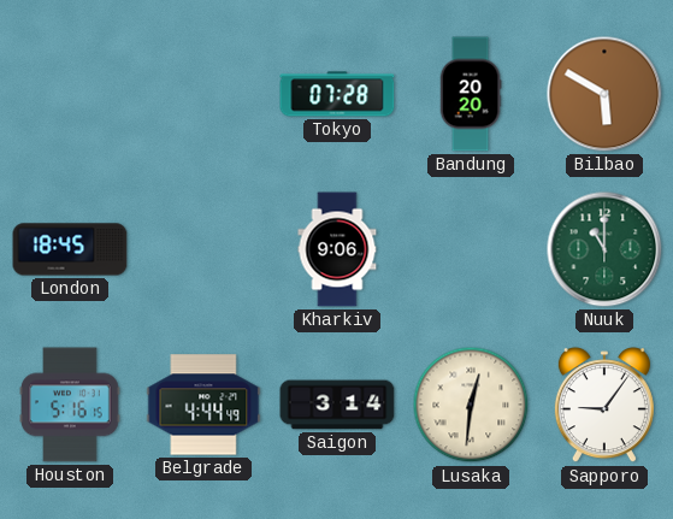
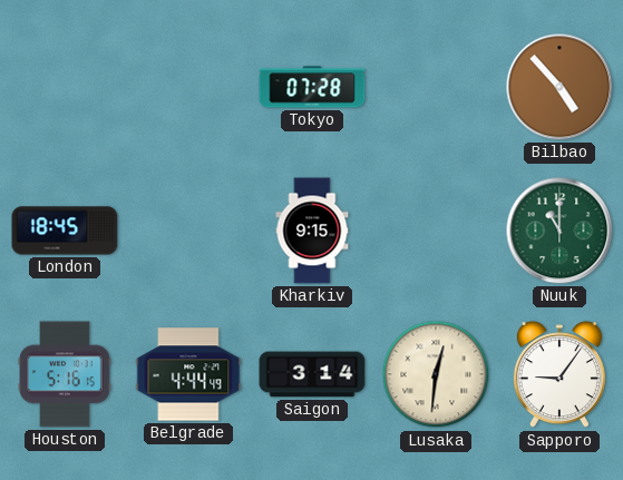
Bandung: 20:20 -> none
Bilbao: 5:50 -> 4:53
Kharkiv: 9:06 -> 9:15
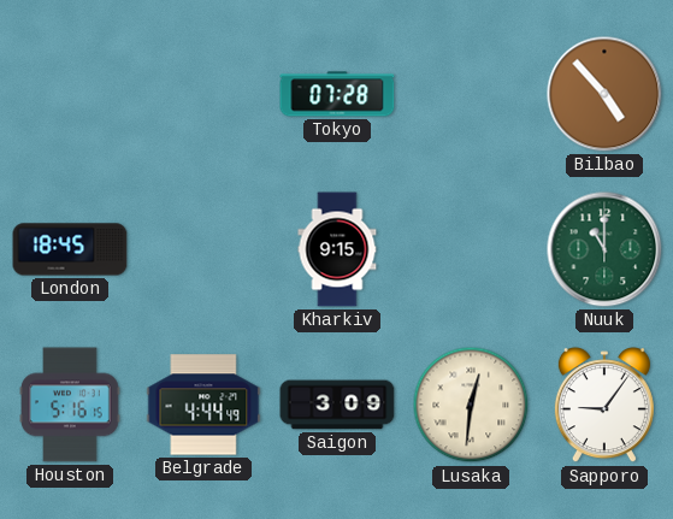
Saigon: 3:14 -> 3:09
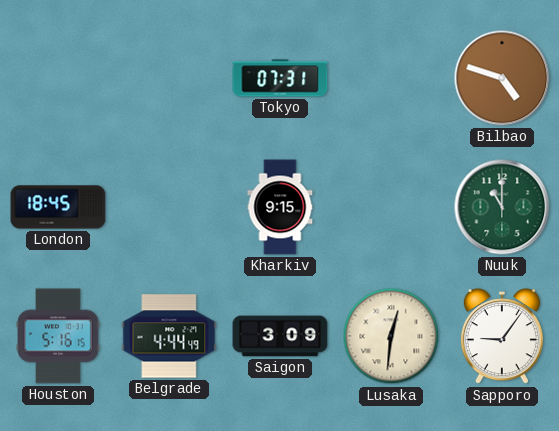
Tokyo: 07:28 -> 07:31
Bilbao: 4:53 -> 4:48
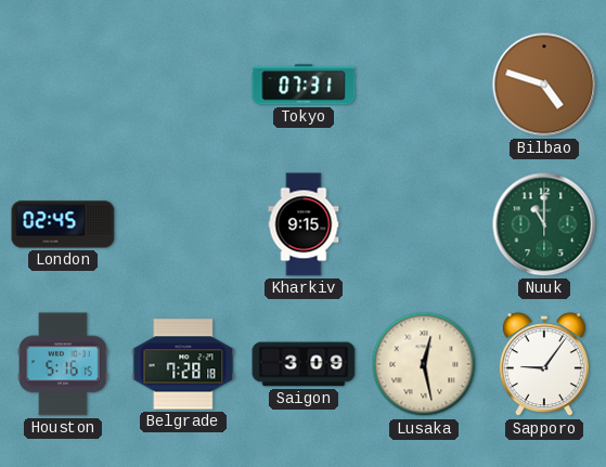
London: 18:45 -> 02:45
Belgrade: 4:44 -> 7:28
Lusaka: 12:31 -> 12:28
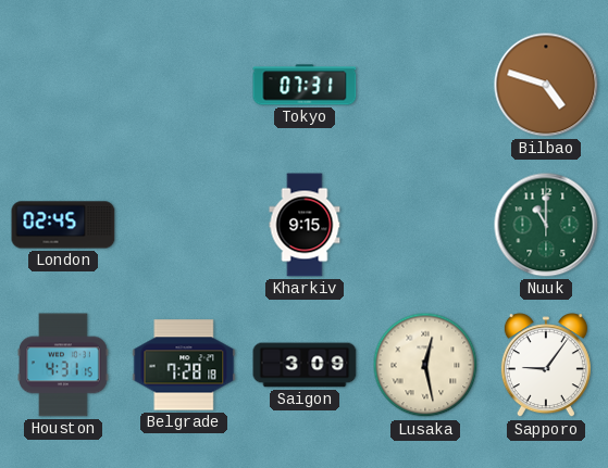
Houston: 5:16 -> 4:31
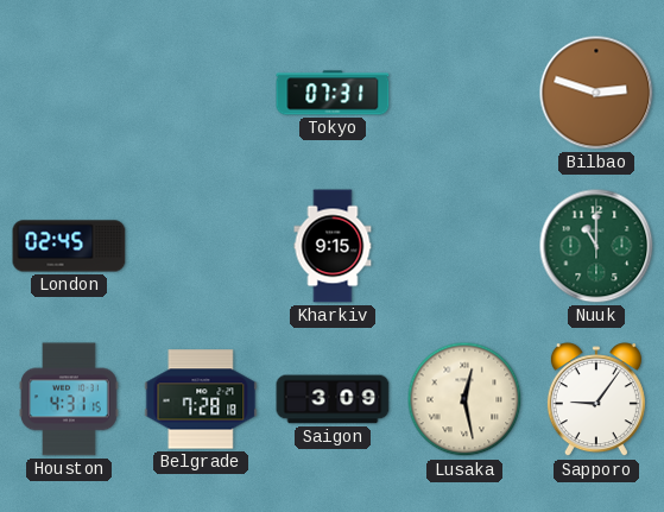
Bilbao: 4:48 -> 2:48
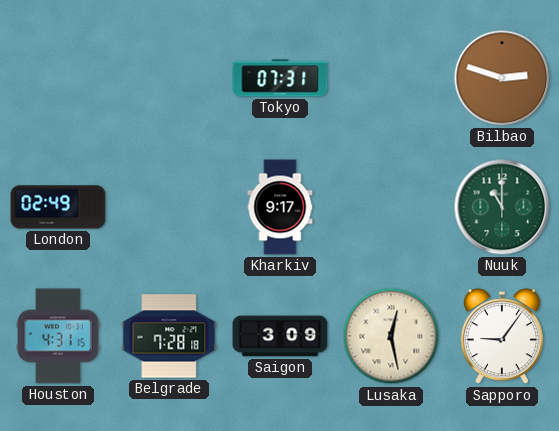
London: 02:45 -> 02:49
Kharkiv: 9:15 -> 9:17
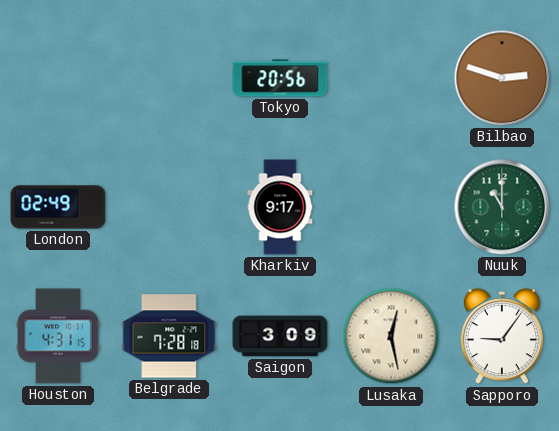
Tokyo: 07:31 -> 20:56
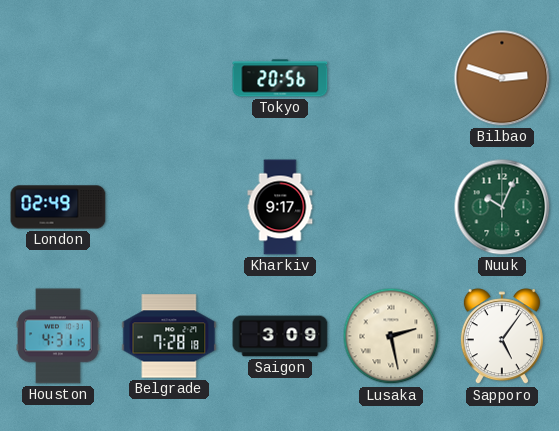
Nuuk: 11:00 -> 10:04
Lusaka: 12:28 -> 2:28
Sapporo: 9:06 -> 5:06
